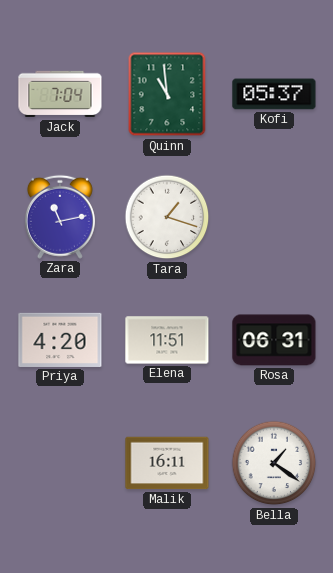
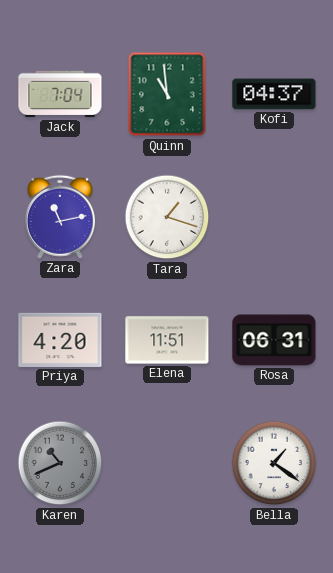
Kofi: 05:37 -> 04:37
Karen: none -> 10:41
Malik: 16:11 -> none
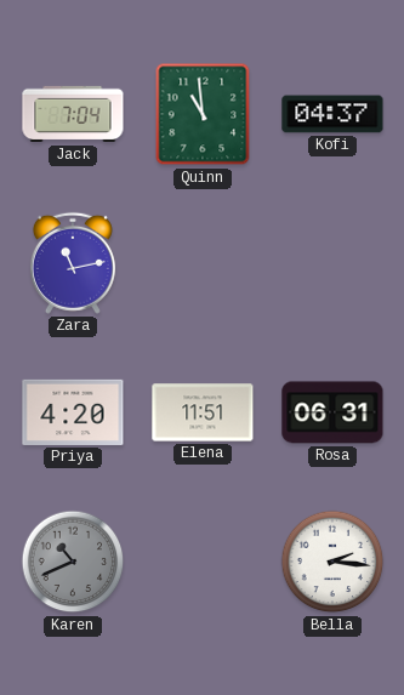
Tara: 1:18 -> none
Bella: 1:21 -> 2:16
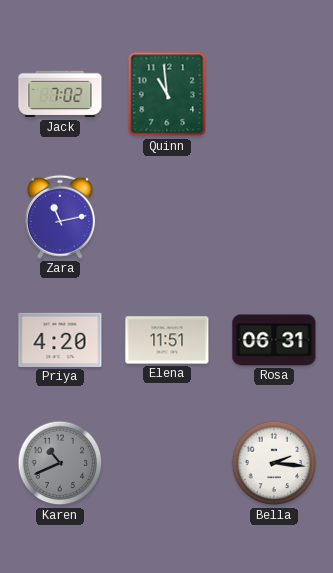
Jack: 7:04 -> 7:02
Kofi: 04:37 -> none
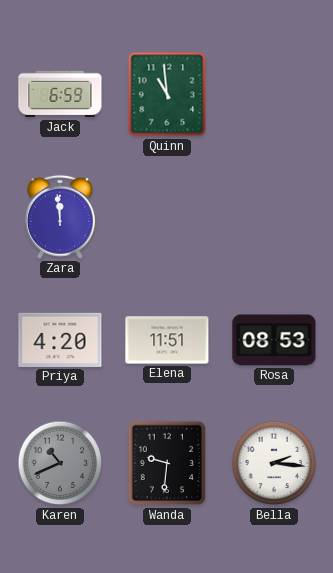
Jack: 7:02 -> 6:59
Zara: 11:13 -> 11:59
Rosa: 06:31 -> 08:53
Wanda: none -> 9:31
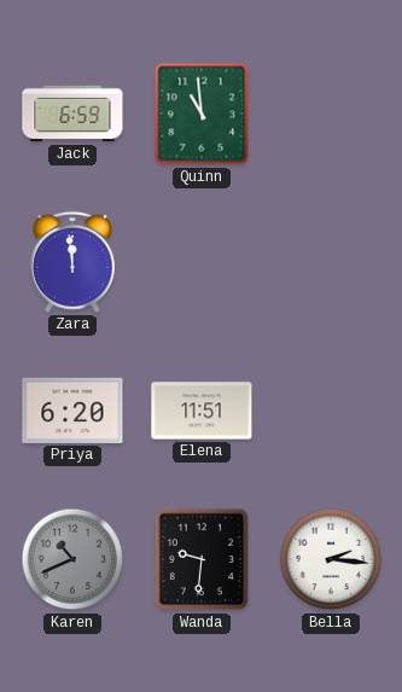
Priya: 4:20 -> 6:20
Rosa: 08:53 -> none
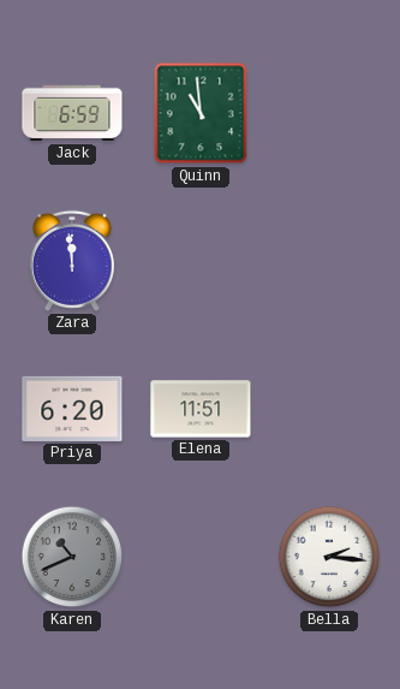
Wanda: 9:31 -> none
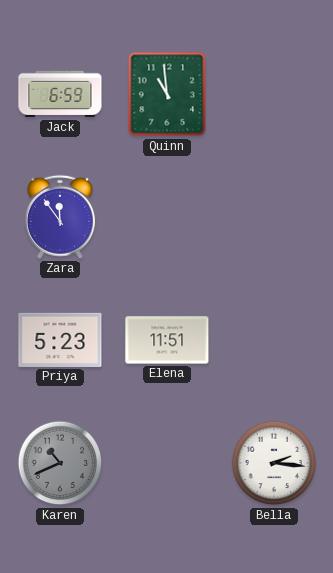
Zara: 11:59 -> 11:54
Priya: 6:20 -> 5:23
